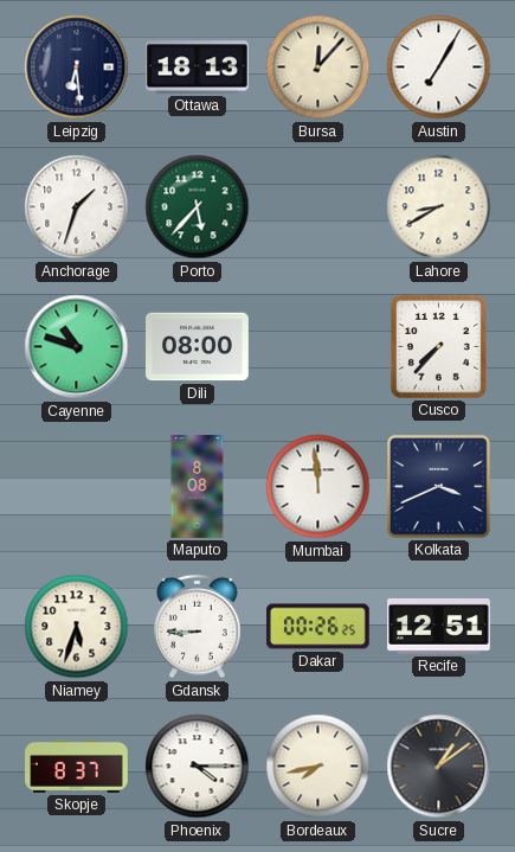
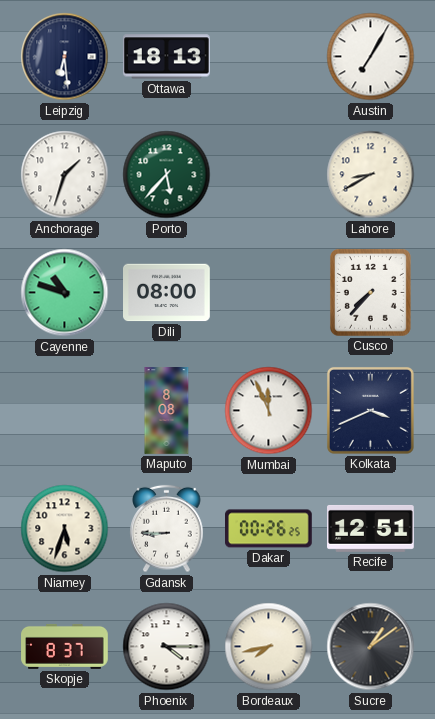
Bursa: 12:07 -> none
Mumbai: 11:59 -> 11:56
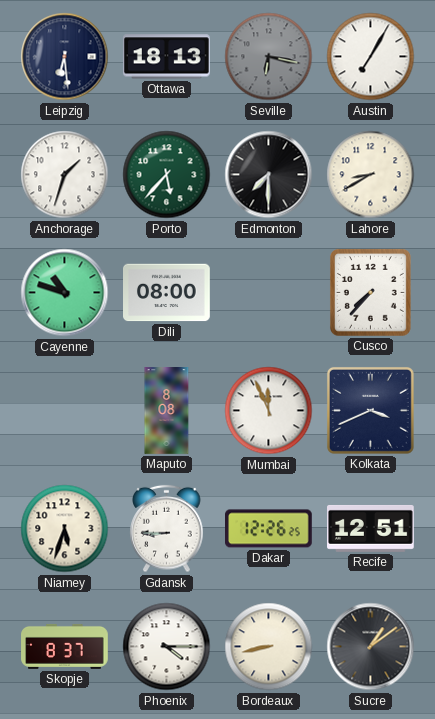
Seville: none -> 6:17
Edmonton: none -> 7:30
Dakar: 00:26 -> 12:26
Bordeaux: 7:43 -> 8:43
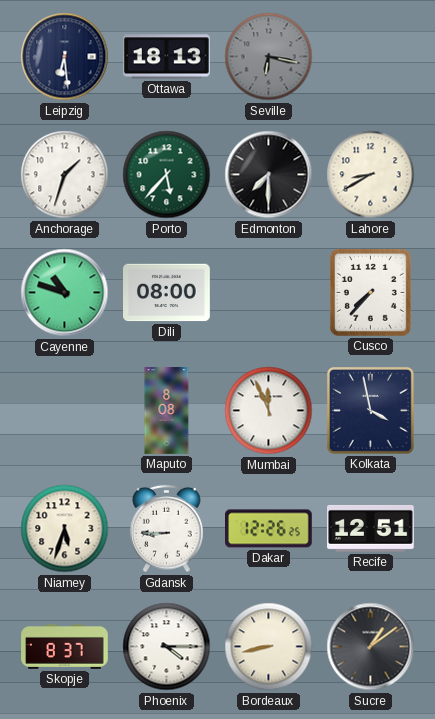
Austin: 7:05 -> none
Kolkata: 3:41 -> 3:58
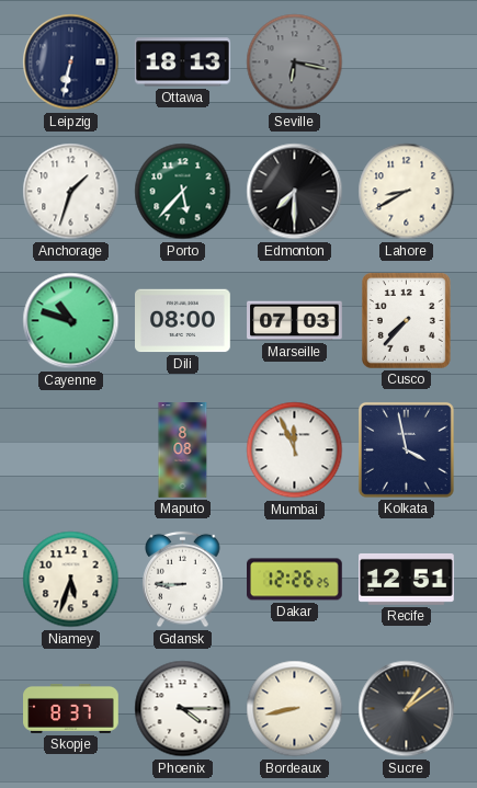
Leipzig: 6:29 -> 6:32
Marseille: none -> 07:03
